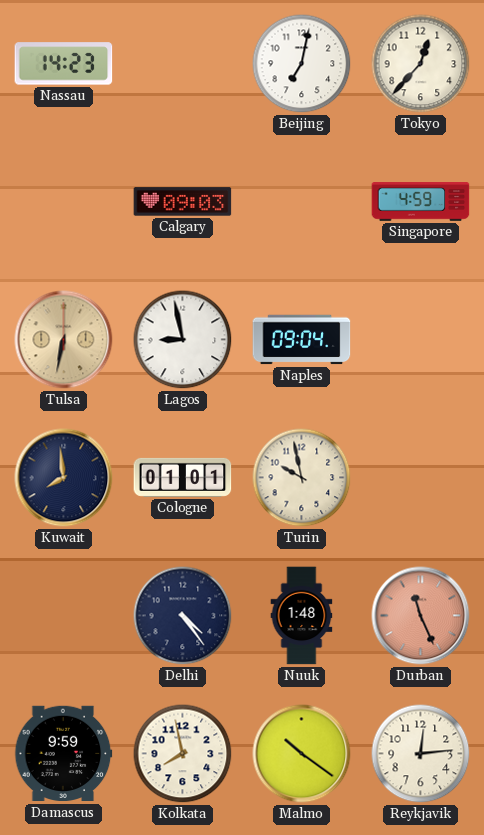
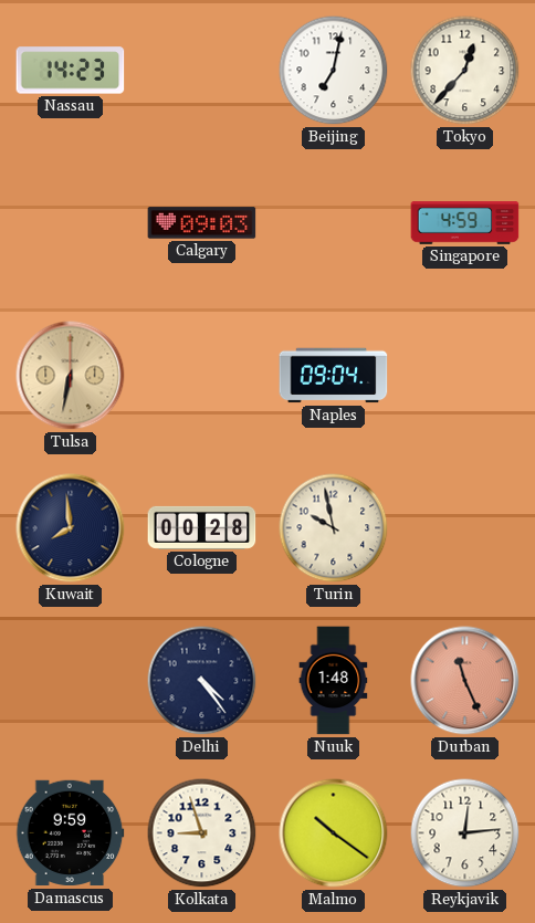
Lagos: 8:58 -> none
Cologne: 01:01 -> 00:28
Kolkata: 7:58 -> 8:57
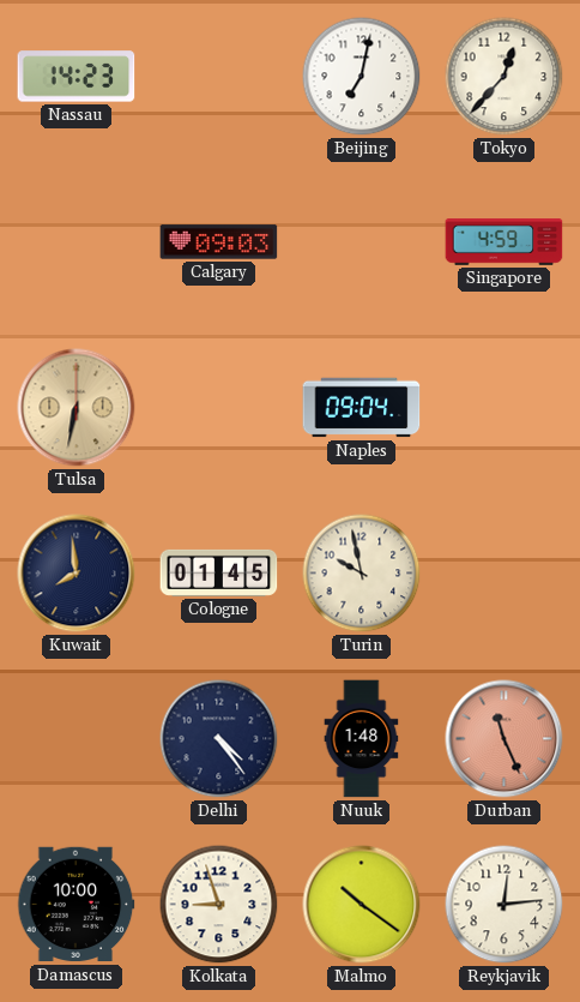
Cologne: 00:28 -> 01:45
Damascus: 9:59 -> 10:00
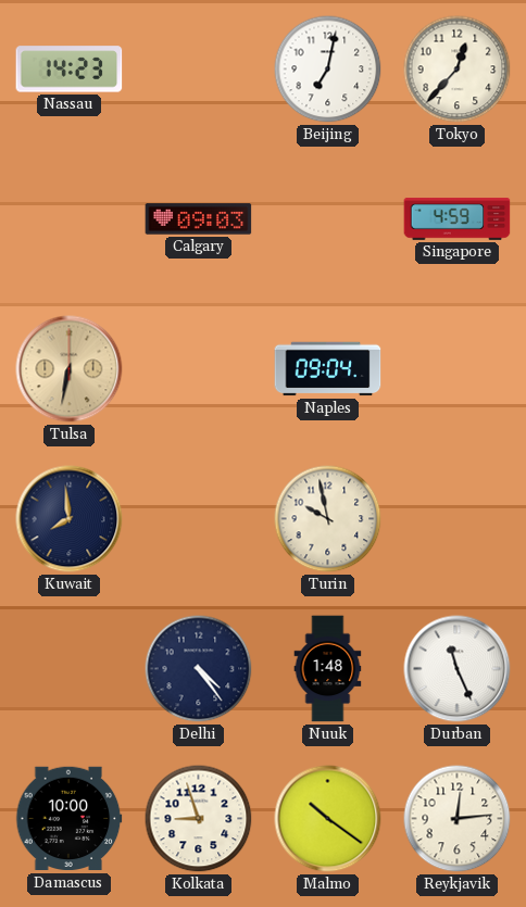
Cologne: 01:45 -> none
Durban dial: salmon -> white
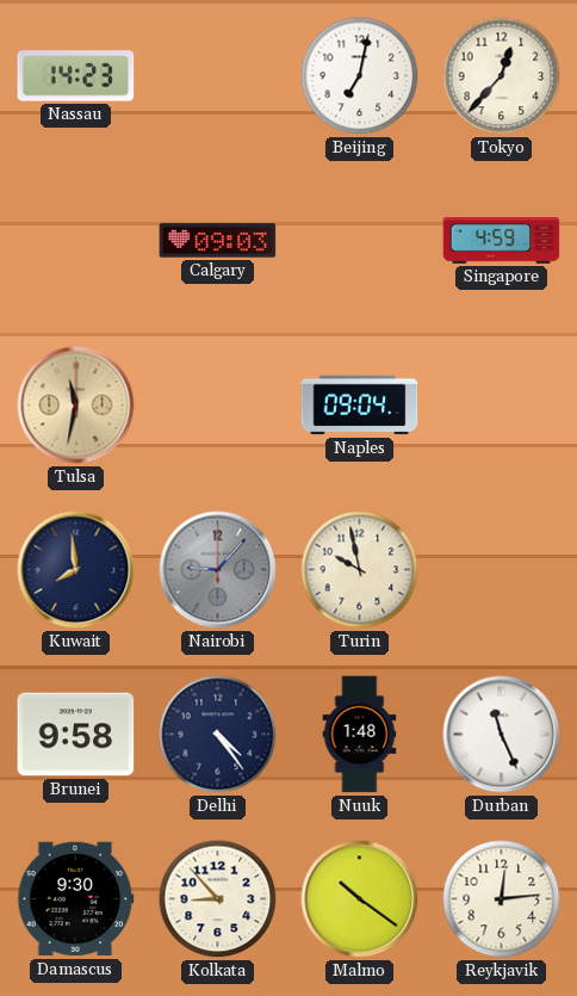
Tulsa: 6:32 -> 11:32
Nairobi: none -> 9:07
Brunei: none -> 9:58
Damascus: 10:00 -> 9:30
Kolkata: 8:57 -> 8:53
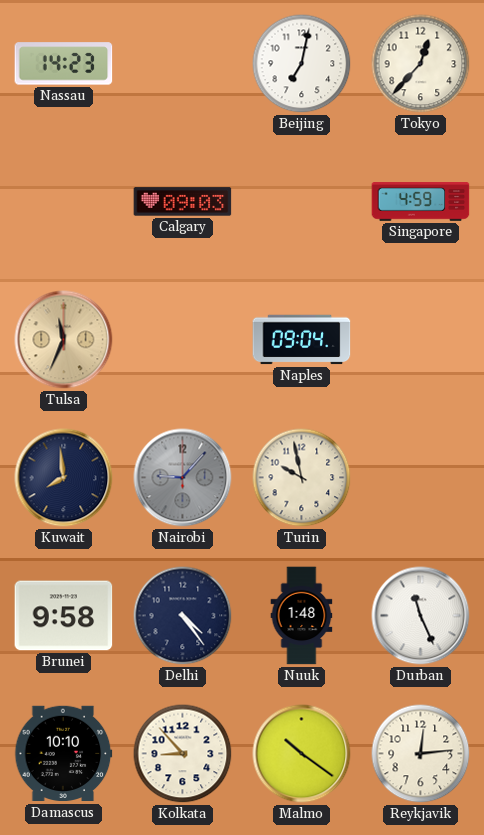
Tulsa: 11:32 -> 11:34
Damascus: 9:30 -> 10:10
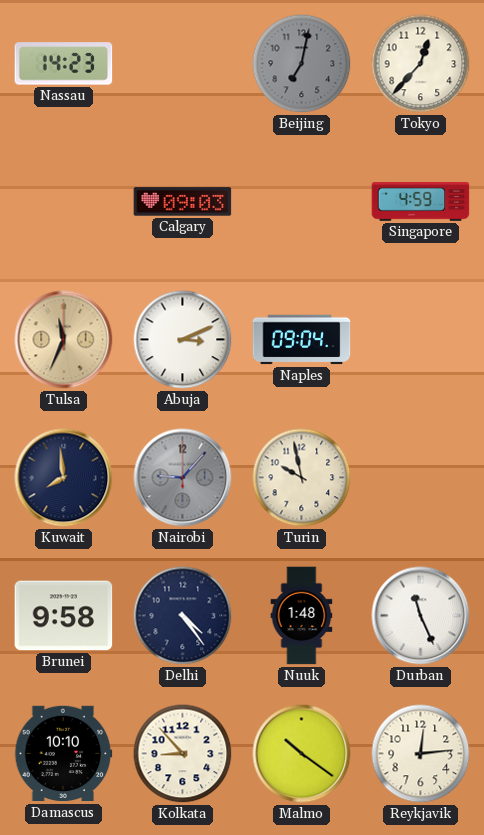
Beijing dial: white -> grey
Abuja: none -> 3:11
